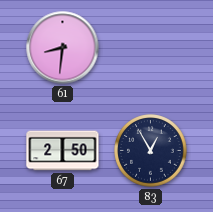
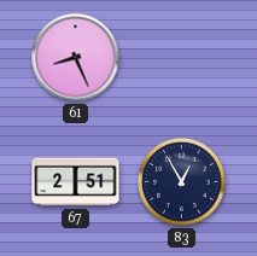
61: 8:31 -> 8:26
67: 2:50 -> 2:51
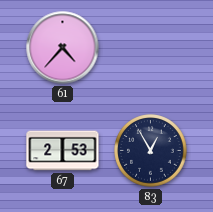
61: 8:26 -> 4:37
67: 2:51 -> 2:53
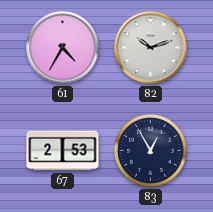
61: 4:37 -> 4:35
82: none -> 10:12
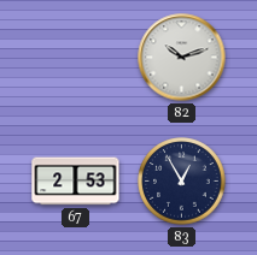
61: 4:35 -> none
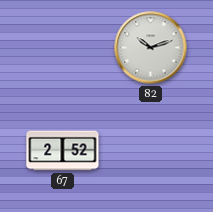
67: 2:53 -> 2:52
83: 12:55 -> none
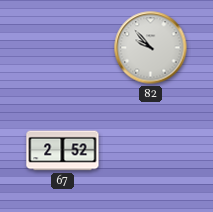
82: 10:12 -> 9:53
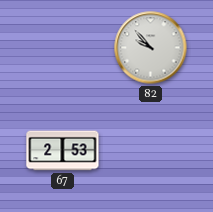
67: 2:52 -> 2:53
